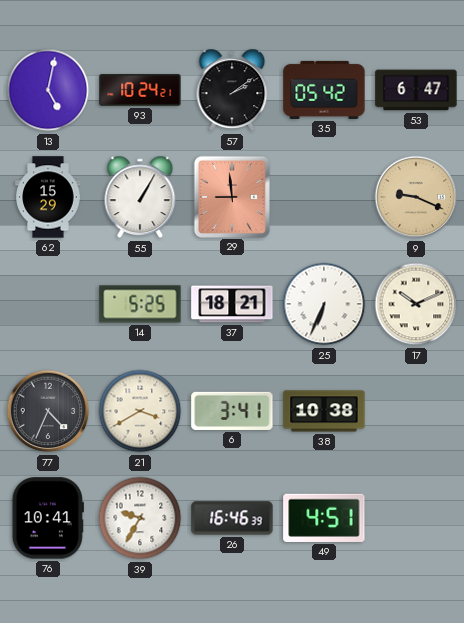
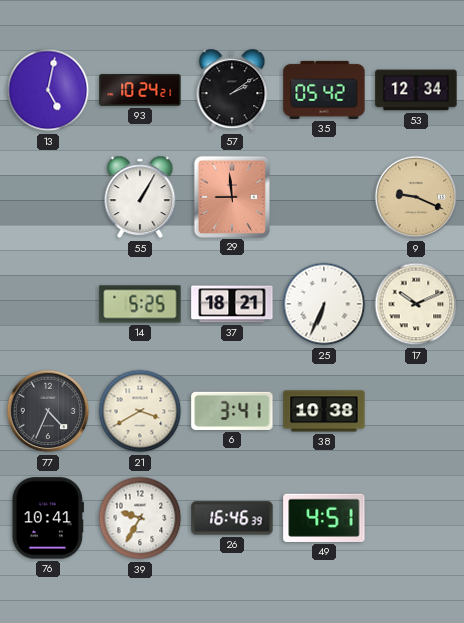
53: 6:47 -> 12:34
62: 15:29 -> none
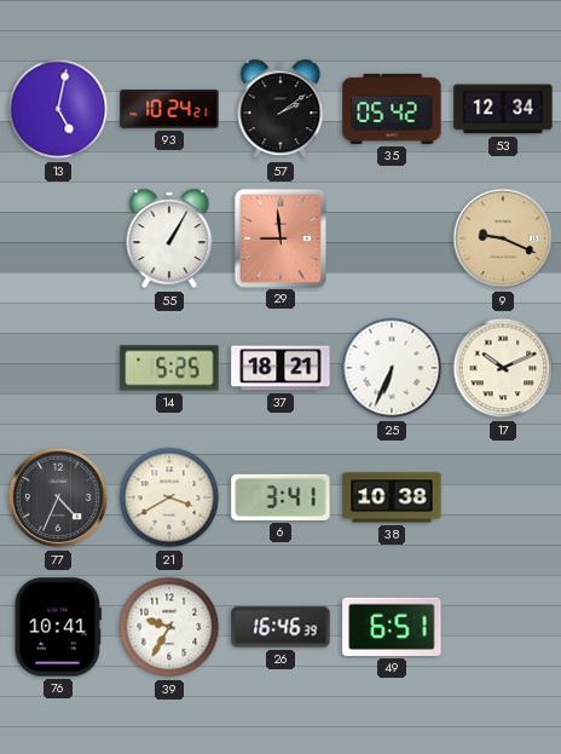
49: 4:51 -> 6:51
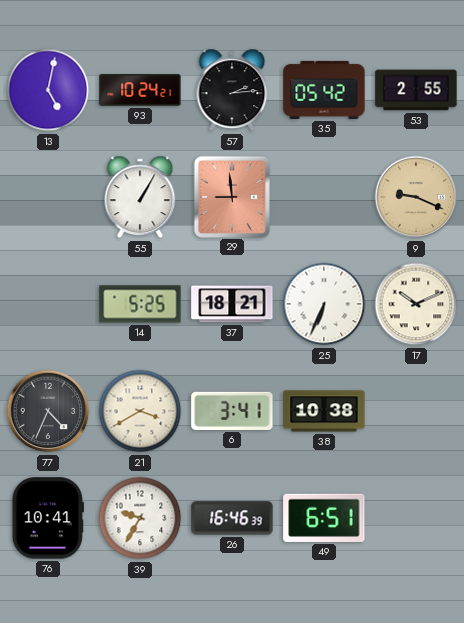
57: 2:09 -> 2:14
53: 12:34 -> 2:55
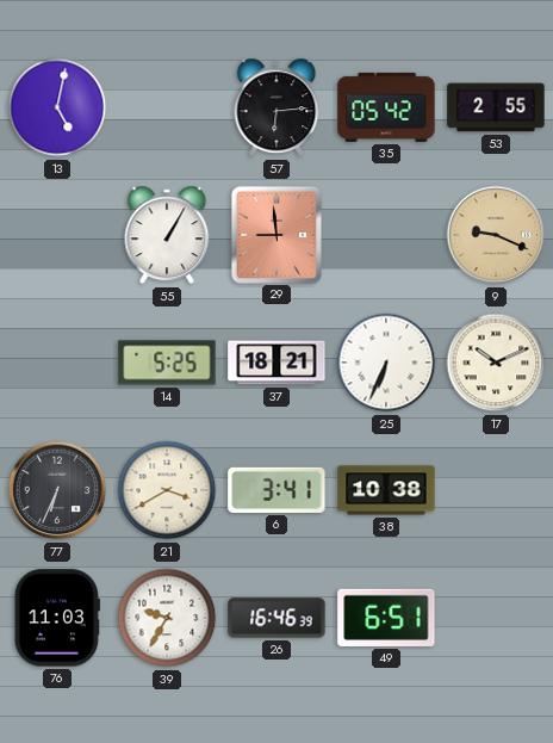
93: 10:24 -> none
57: 2:14 -> 6:14
77: 4:34 -> 6:34
76: 10:41 -> 11:03
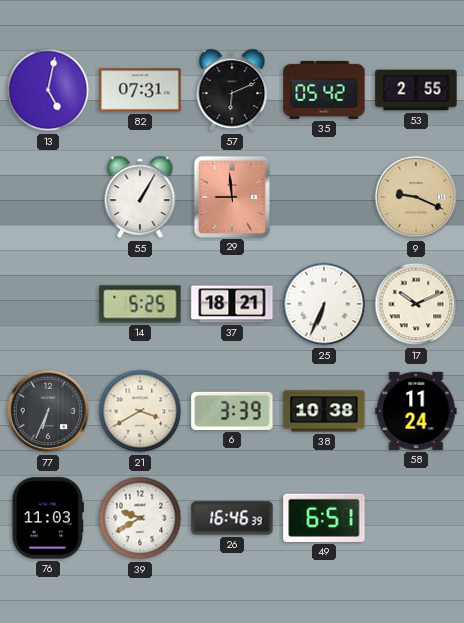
82: none -> 07:31
57: 6:14 -> 6:11
6: 3:41 -> 3:39
58: none -> 11:24
39: 9:35 -> 9:40
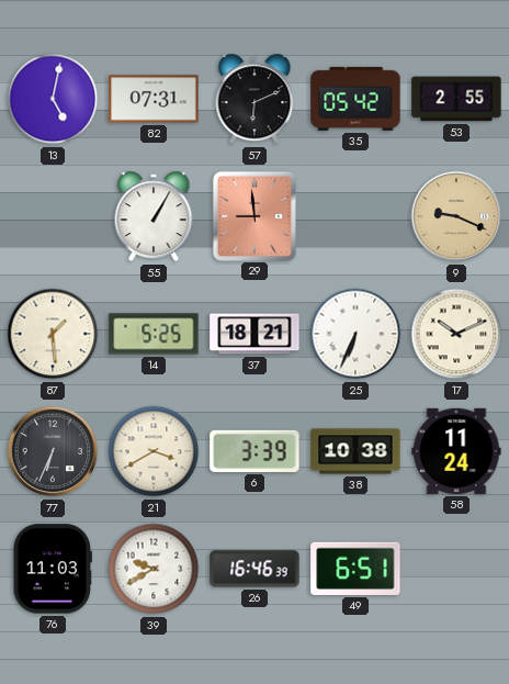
87: none -> 1:29
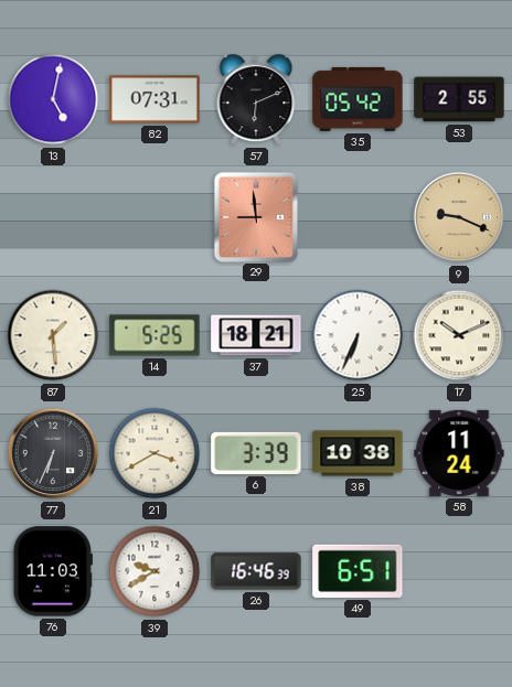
55: 1:05 -> none
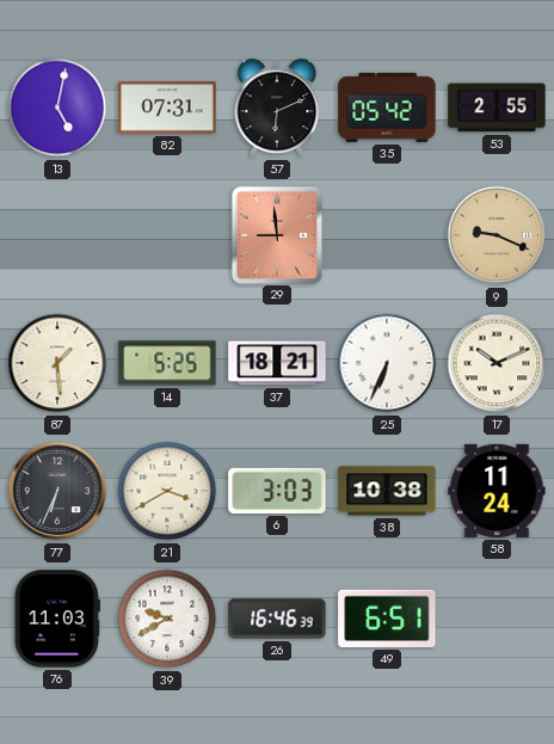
6: 3:39 -> 3:03
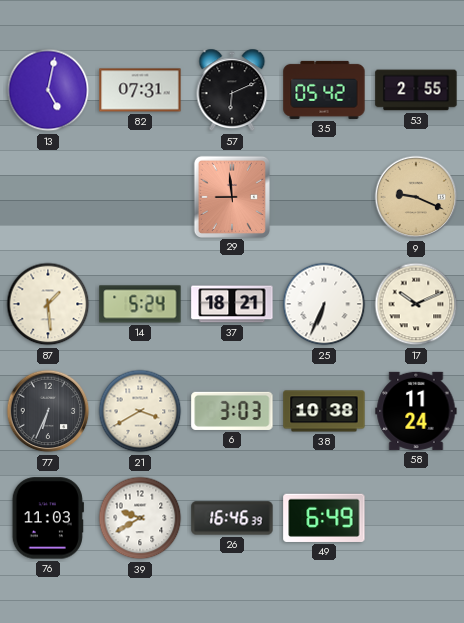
14: 5:25 -> 5:24
49: 6:51 -> 6:49
